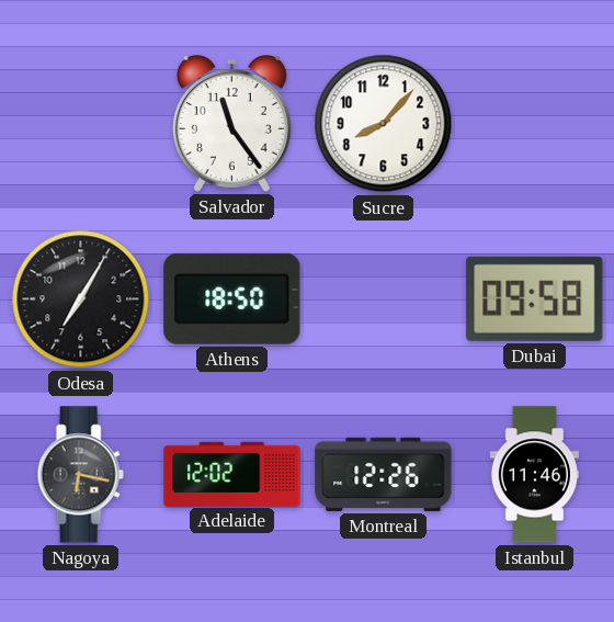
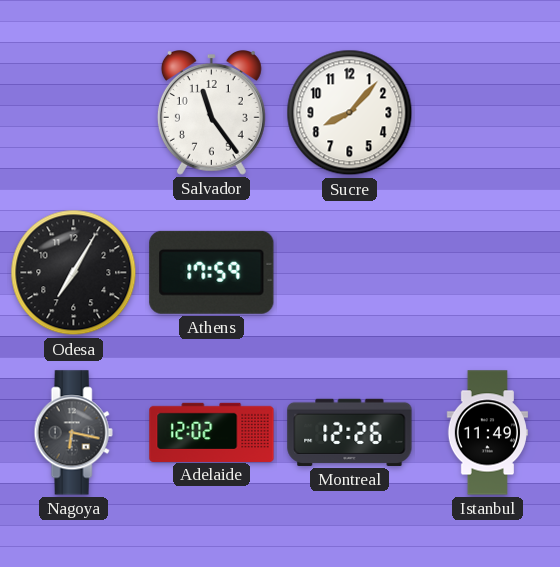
Athens: 18:50 -> 17:59
Dubai: 09:58 -> none
Istanbul: 11:46 -> 11:49
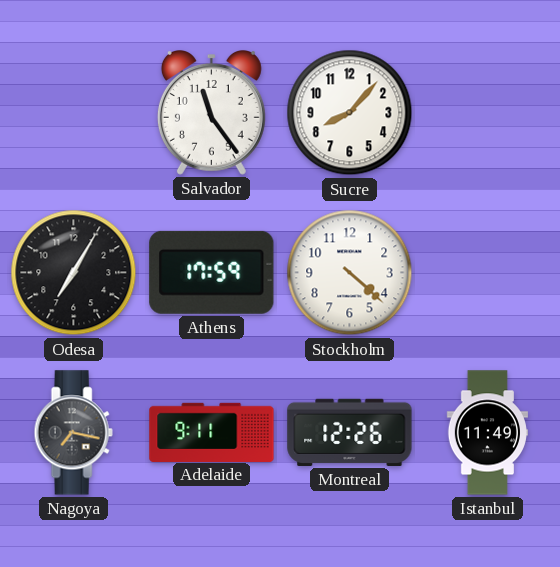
Stockholm: none -> 4:22
Nagoya: 6:17 -> 7:17
Adelaide: 12:02 -> 9:11
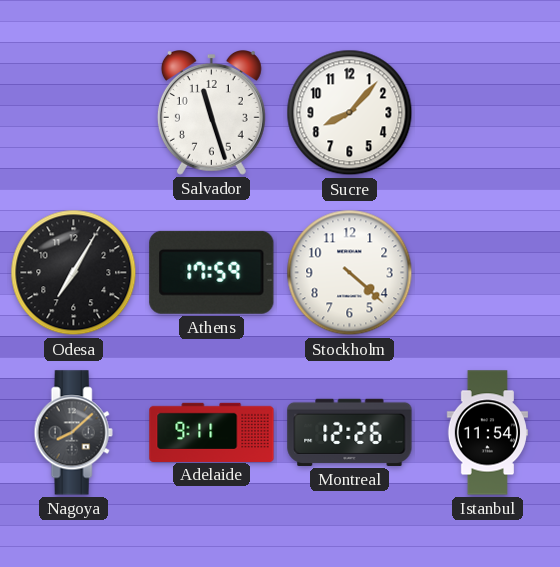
Salvador: 11:24 -> 11:27
Nagoya: 7:17 -> 8:08
Istanbul: 11:49 -> 11:54
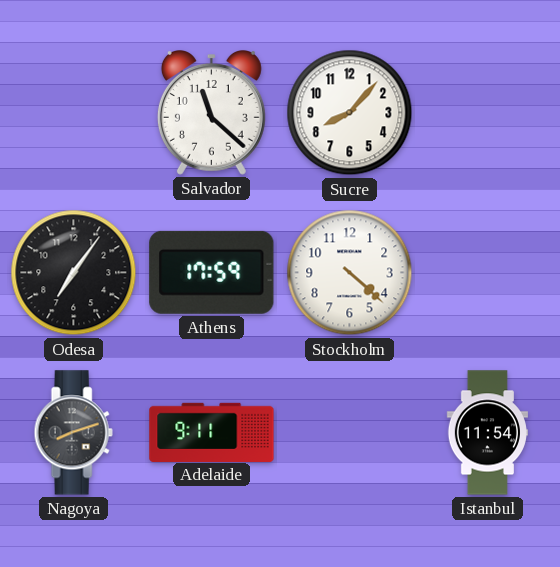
Salvador: 11:27 -> 11:22
Odesa: 7:05 -> 7:06
Nagoya: 8:08 -> 8:12
Montreal: 12:26 -> none
